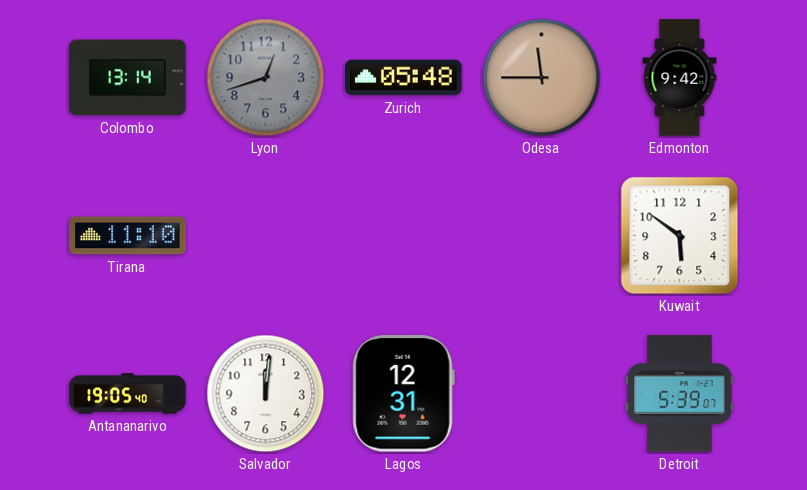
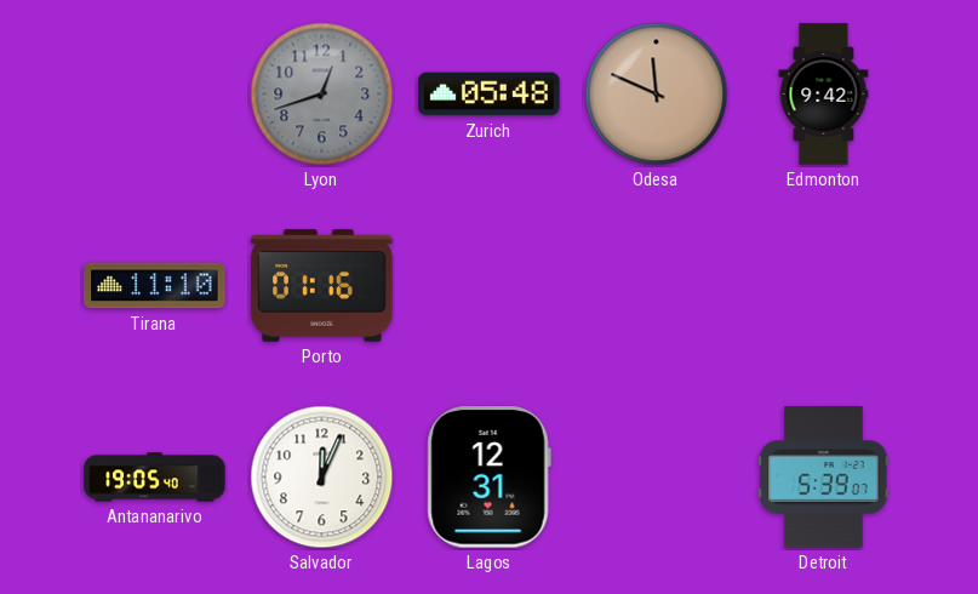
Colombo: 13:14 -> none
Odesa: 11:45 -> 11:49
Porto: none -> 01:16
Kuwait: 5:51 -> none
Salvador: 12:01 -> 12:04
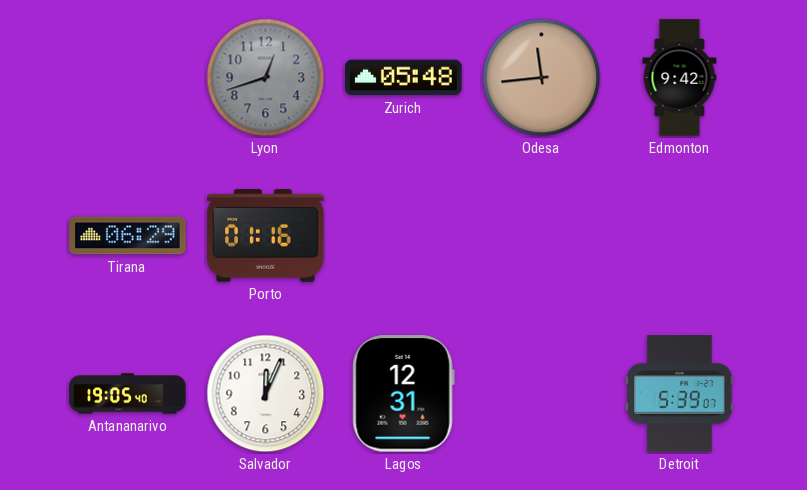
Odesa: 11:49 -> 11:44
Tirana: 11:10 -> 06:29
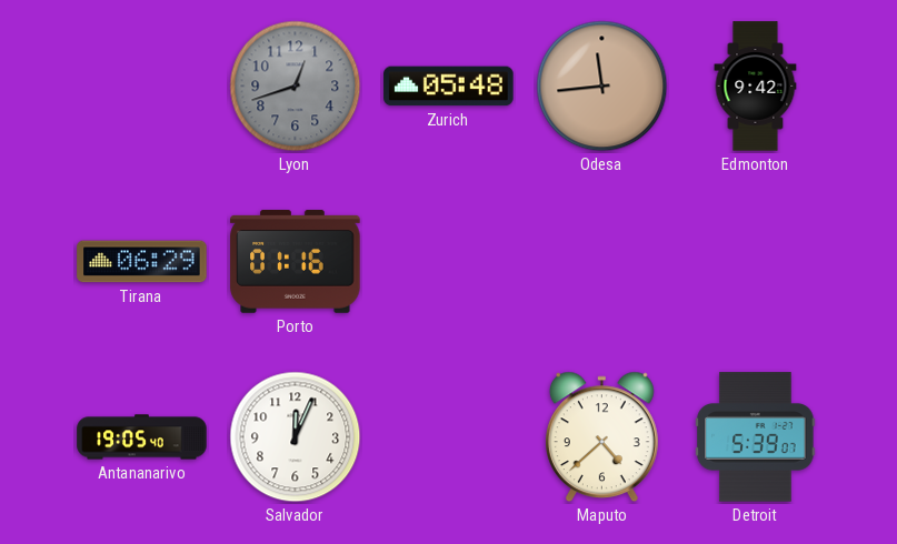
Lagos: 12:31 -> none
Maputo: none -> 4:38
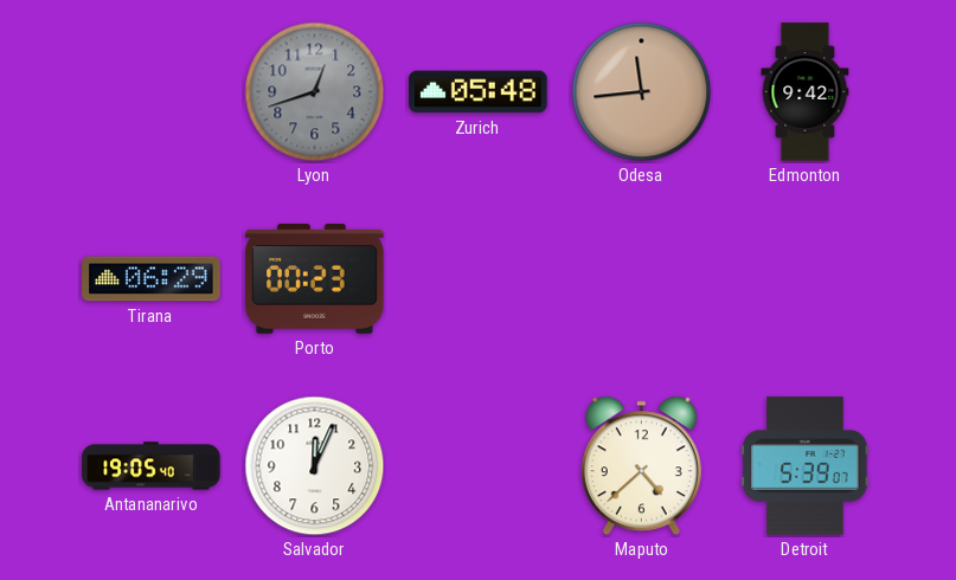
Porto: 01:16 -> 00:23
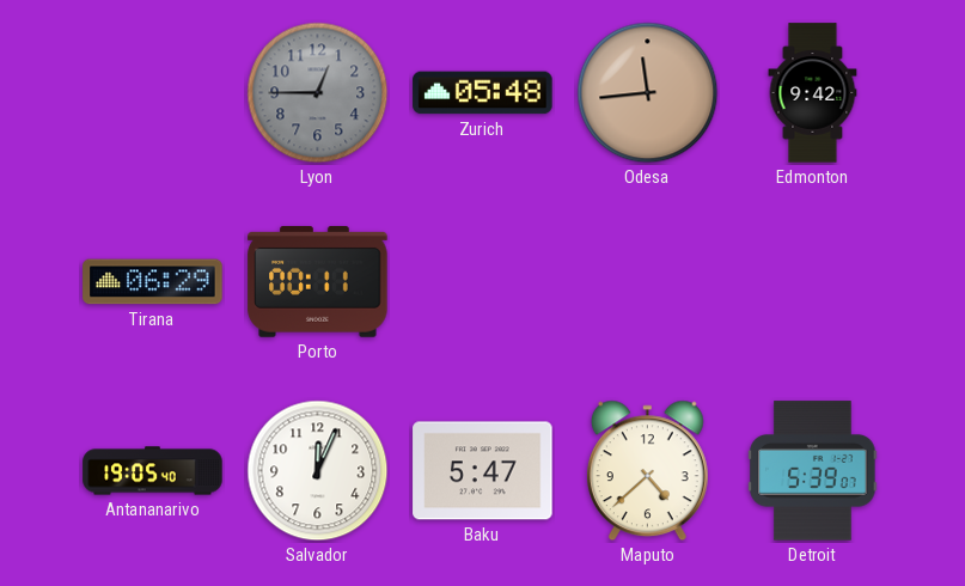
Lyon: 12:42 -> 12:45
Porto: 00:23 -> 00:11
Baku: none -> 5:47
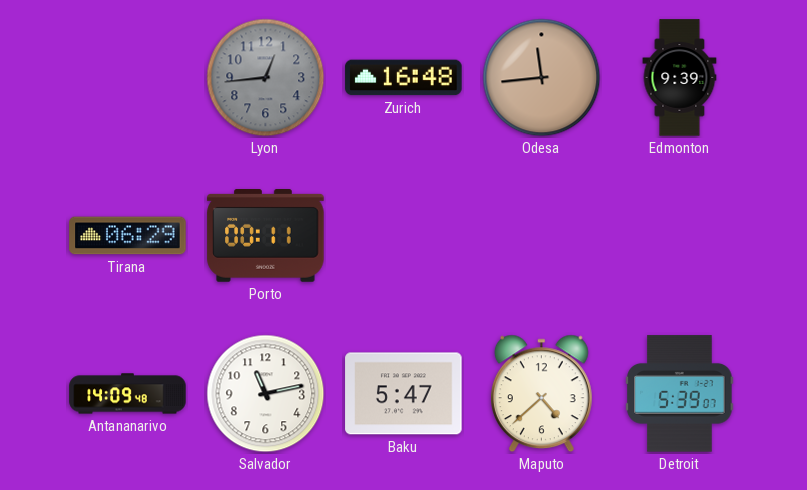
Lyon: 12:45 -> 12:44
Zurich: 05:48 -> 16:48
Edmonton: 9:42 -> 9:39
Antananarivo: 19:05 -> 14:09
Salvador: 12:04 -> 11:13
